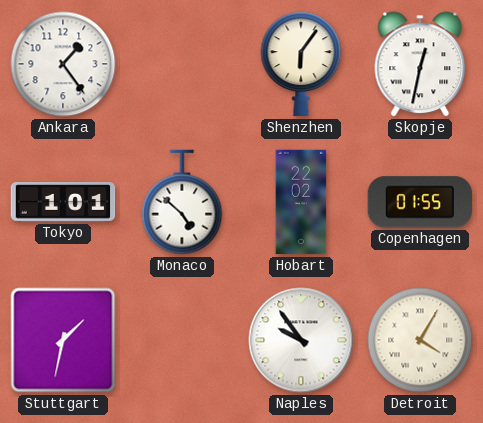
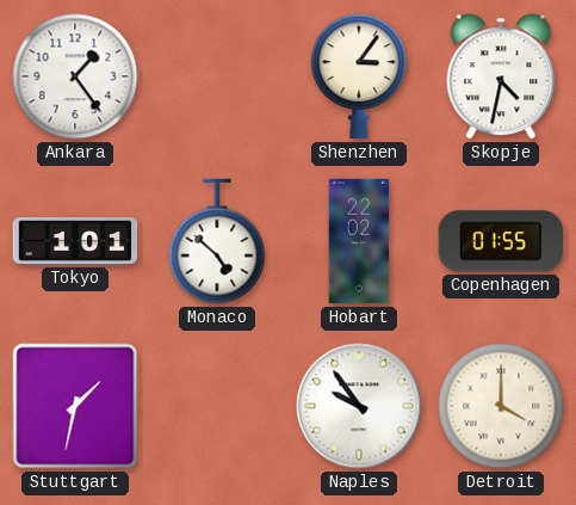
Shenzhen: 6:06 -> 3:06
Skopje: 12:32 -> 4:32
Detroit: 4:05 -> 4:00
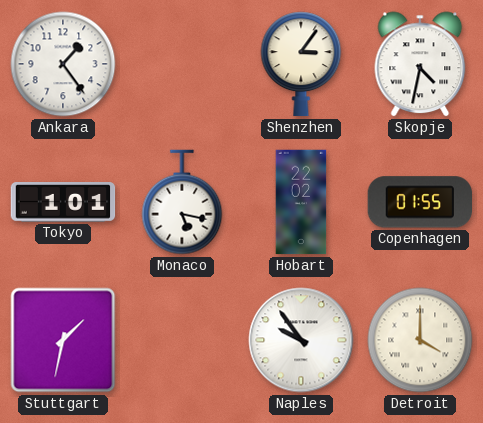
Monaco: 4:52 -> 5:17
